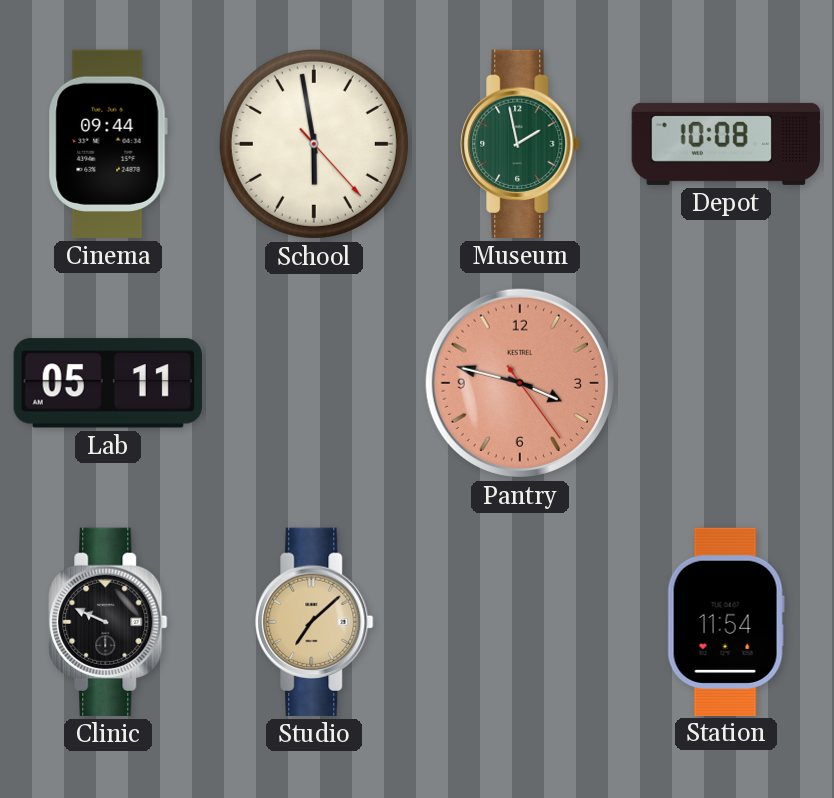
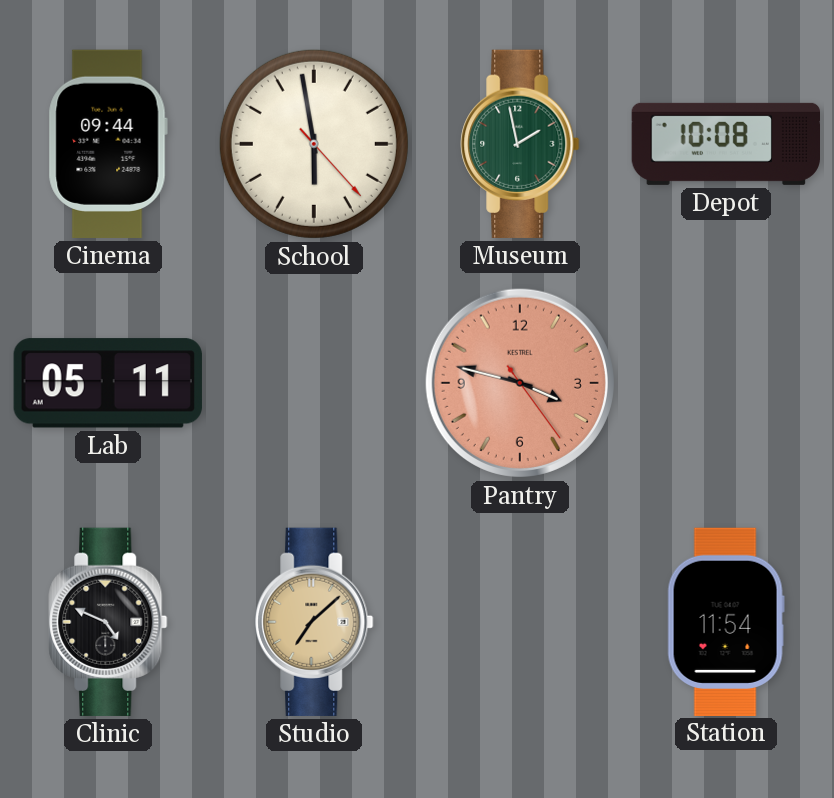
Clinic: 9:49 -> 4:49
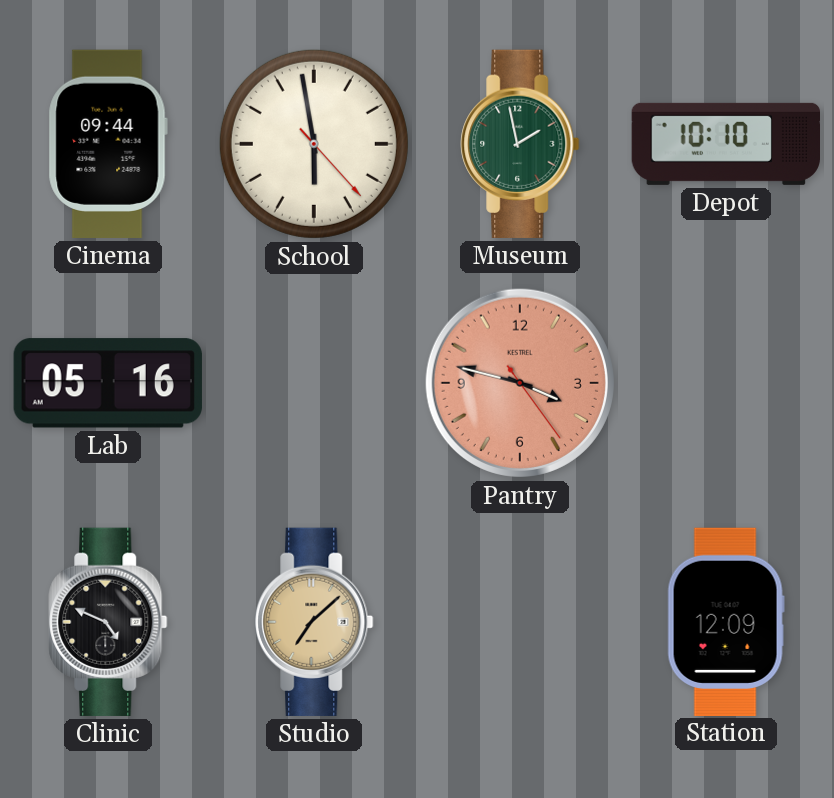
Depot: 10:08 -> 10:10
Lab: 05:11 -> 05:16
Station: 11:54 -> 12:09
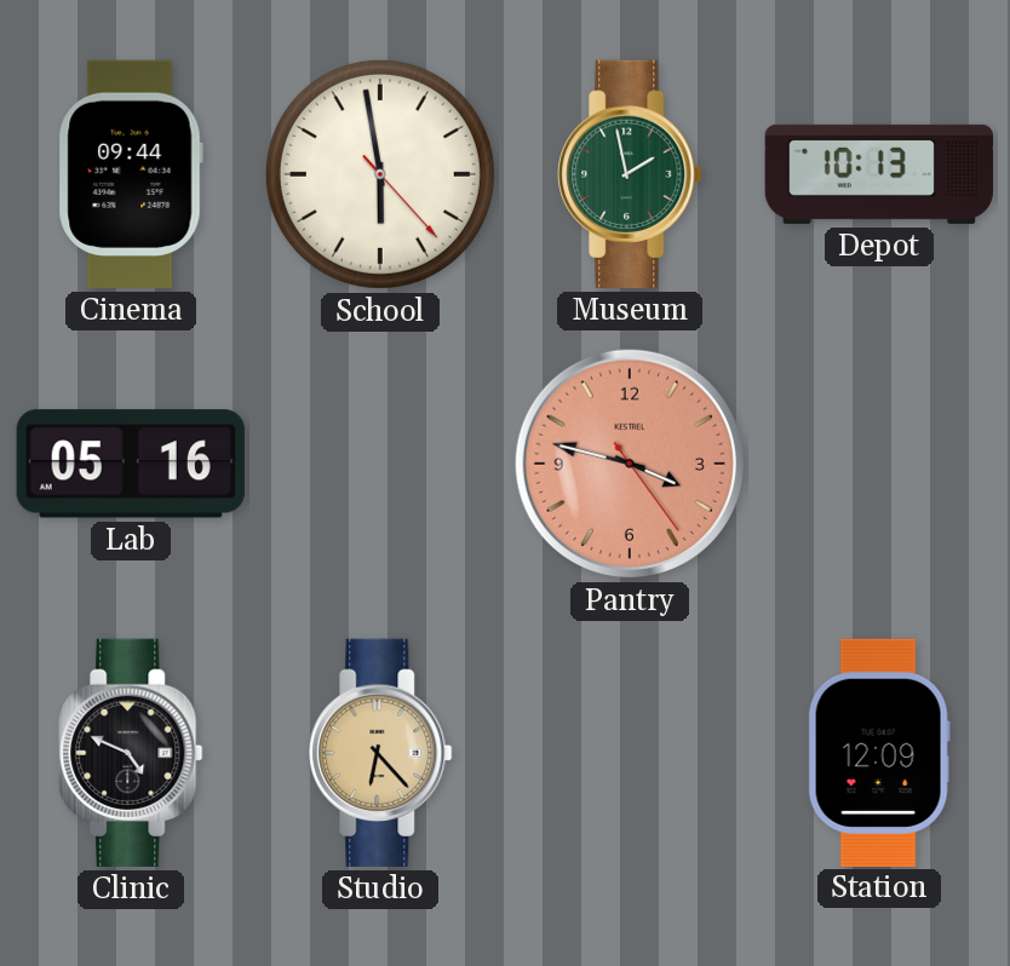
Depot: 10:10 -> 10:13
Studio: 7:08 -> 6:23
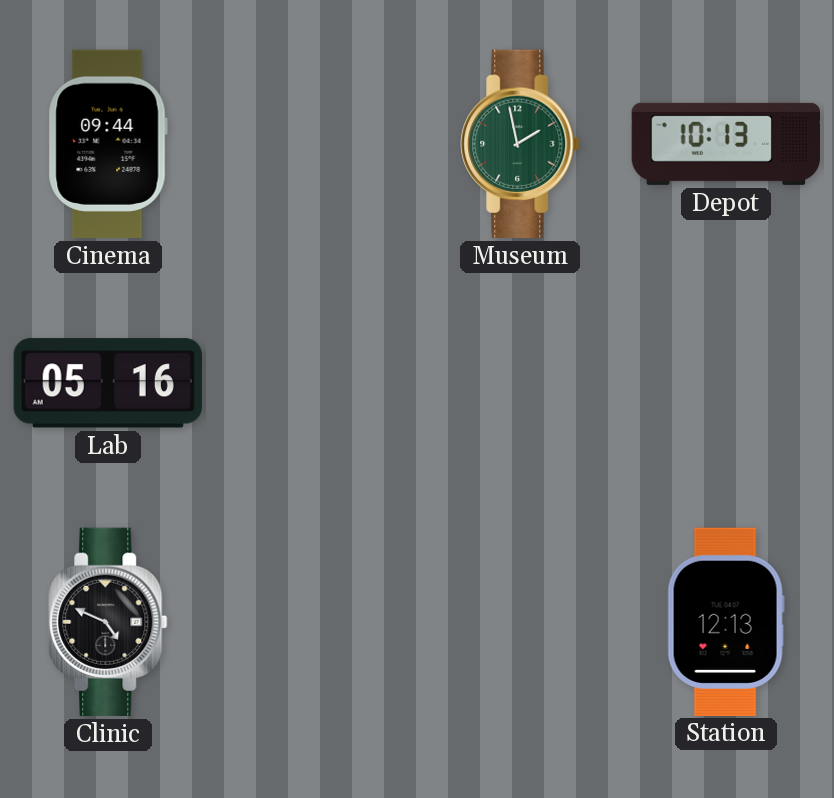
School: 5:58 -> none
Pantry: 3:47 -> none
Studio: 6:23 -> none
Station: 12:09 -> 12:13
